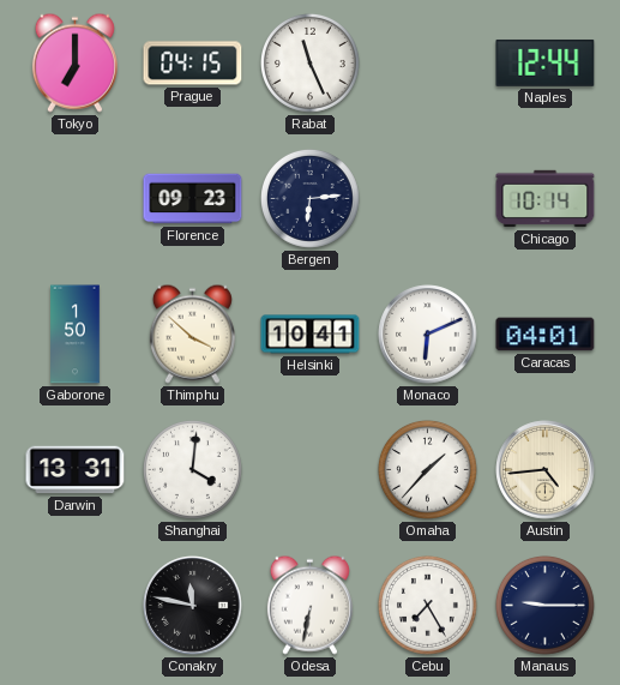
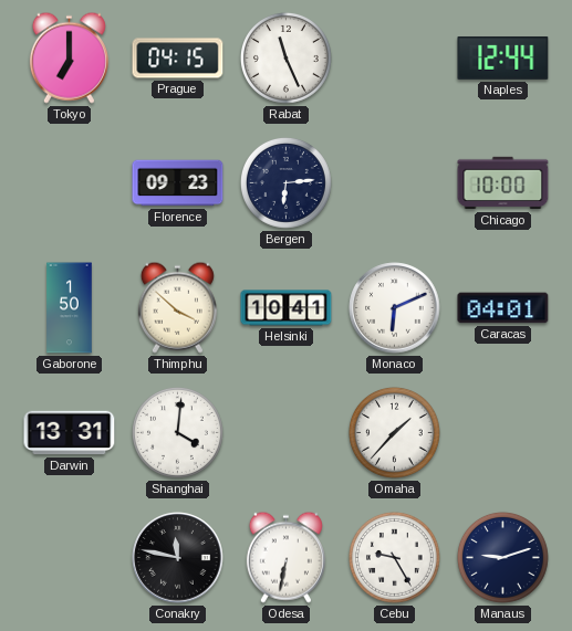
Chicago: 10:14 -> 10:00
Austin: 4:44 -> none
Cebu: 7:25 -> 9:25
Manaus: 9:15 -> 9:12
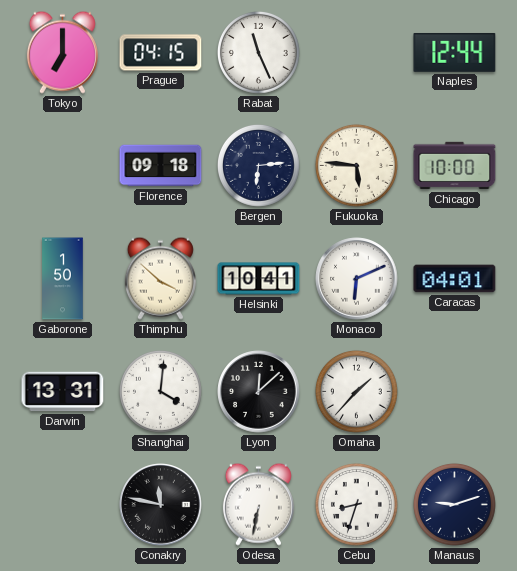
Florence: 09:23 -> 09:18
Fukuoka: none -> 5:46
Lyon: none -> 12:08
Cebu: 9:25 -> 8:33
